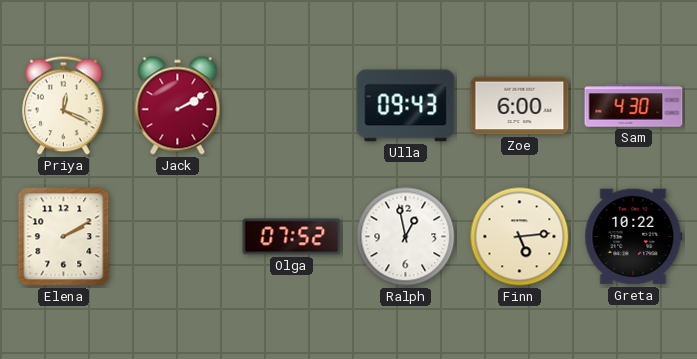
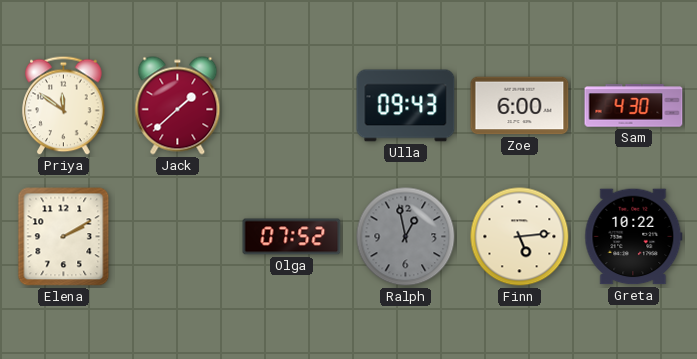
Priya: 12:19 -> 11:51
Jack: 2:10 -> 1:38
Ralph dial: white -> grey
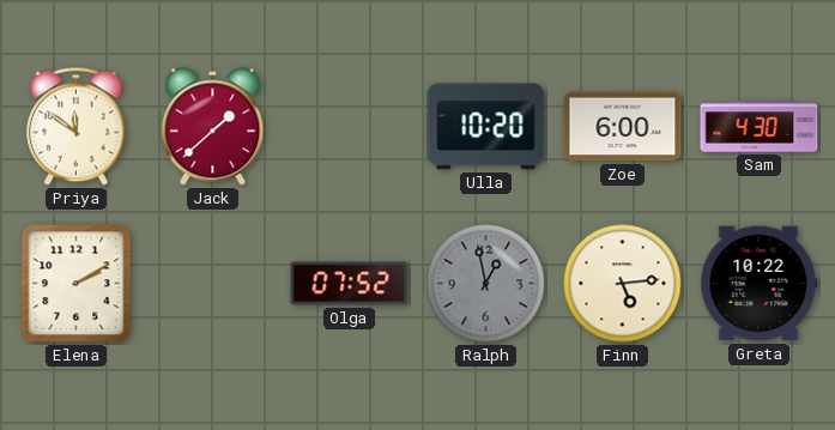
Ulla: 09:43 -> 10:20
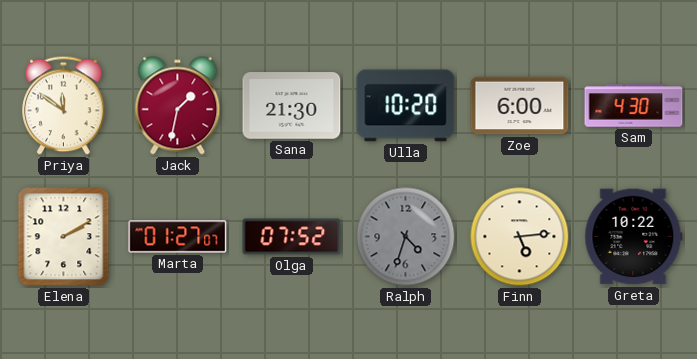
Jack: 1:38 -> 1:32
Sana: none -> 21:30
Marta: none -> 01:27
Ralph: 12:58 -> 4:33
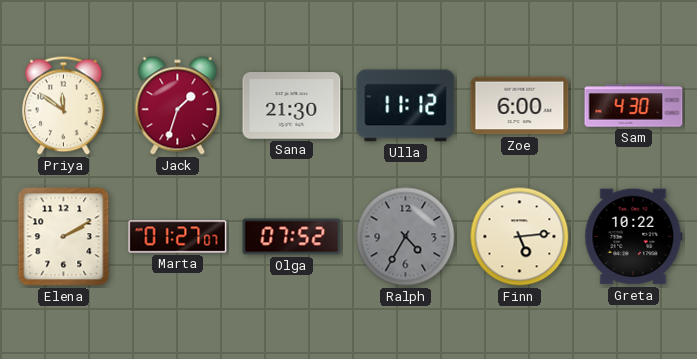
Jack: 1:32 -> 1:33
Ulla: 10:20 -> 11:12
Ralph: 4:33 -> 4:35
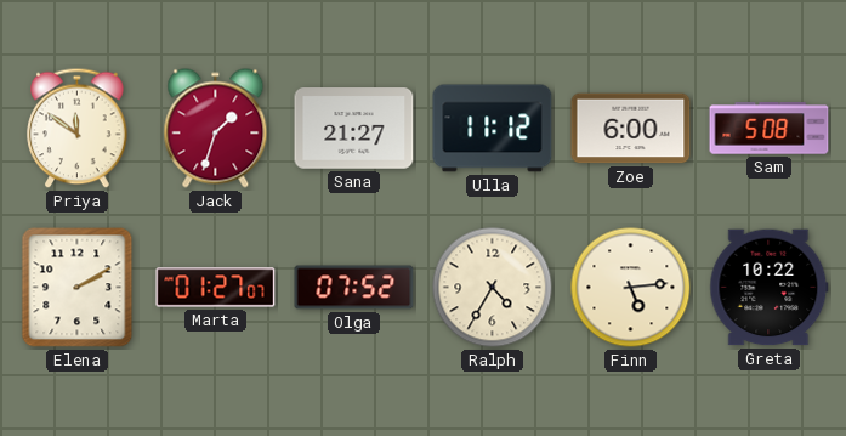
Sana: 21:30 -> 21:27
Sam: 4:30 -> 5:08
Ralph dial: grey -> cream
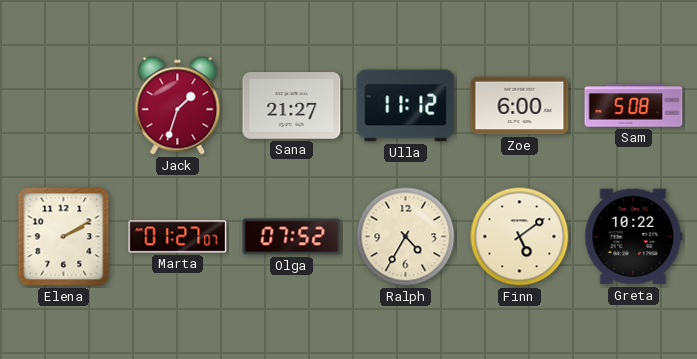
Priya: 11:51 -> none
Finn: 5:14 -> 5:09
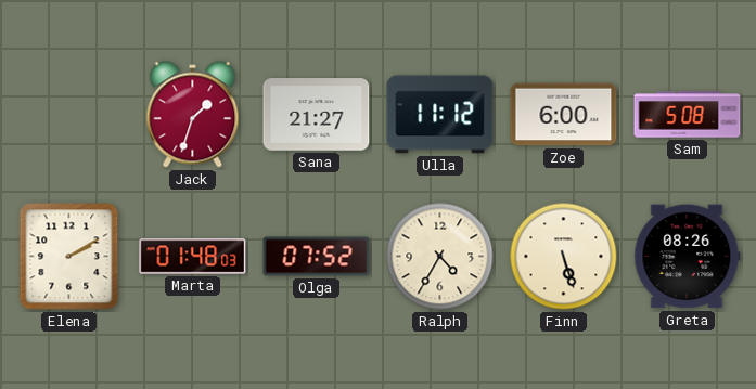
Marta: 01:27 -> 01:48
Finn: 5:09 -> 5:27
Greta: 10:22 -> 08:26
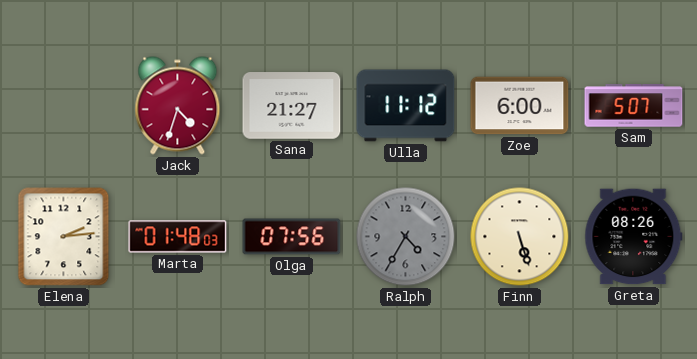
Jack: 1:33 -> 4:33
Sam: 5:08 -> 5:07
Elena: 2:10 -> 2:14
Olga: 07:52 -> 07:56
Ralph dial: cream -> grey
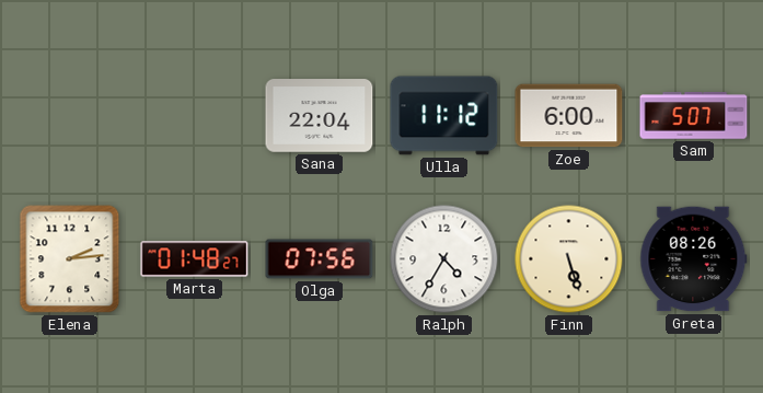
Jack: 4:33 -> none
Sana: 21:27 -> 22:04
Marta: 01:48:03 -> 01:48:27
Ralph dial: grey -> white
